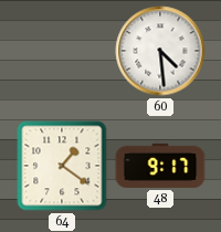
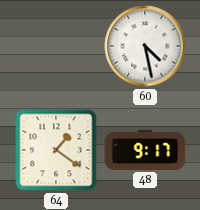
60: 4:29 -> 4:28
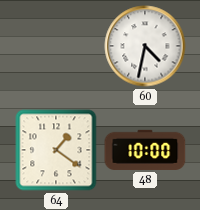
60: 4:28 -> 4:32
48: 9:17 -> 10:00
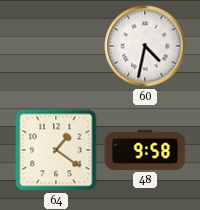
48: 10:00 -> 9:58
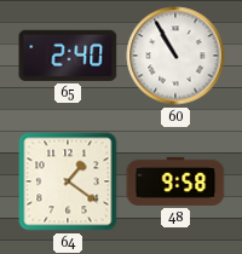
65: none -> 2:40
60: 4:32 -> 10:55
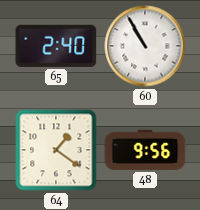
48: 9:58 -> 9:56
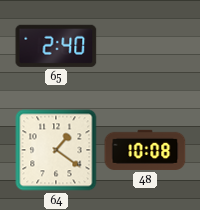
60: 10:55 -> none
48: 9:56 -> 10:08
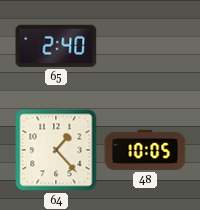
64: 1:21 -> 1:23
48: 10:08 -> 10:05
